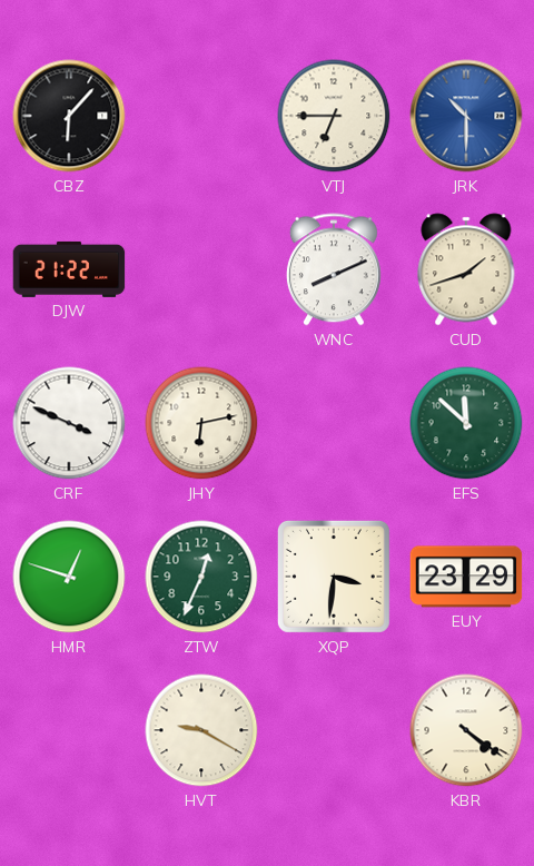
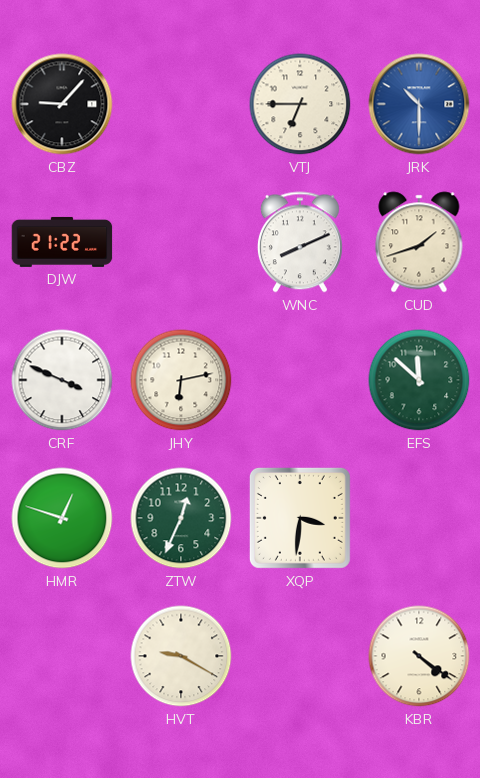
CBZ: 6:07 -> 9:07
EUY: 23:29 -> none
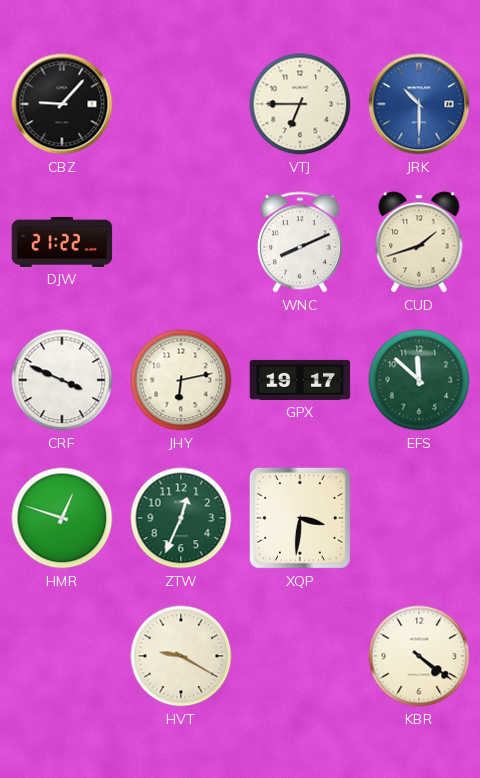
GPX: none -> 19:17
